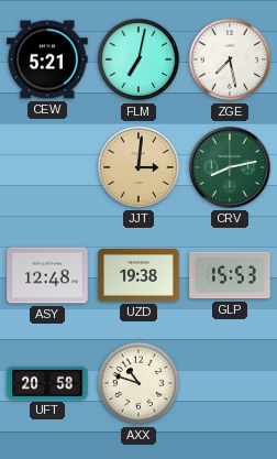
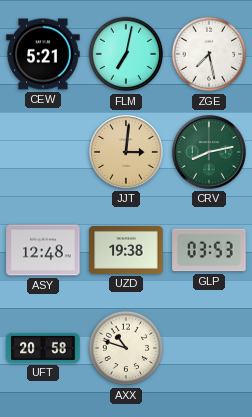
GLP: 15:53 -> 03:53
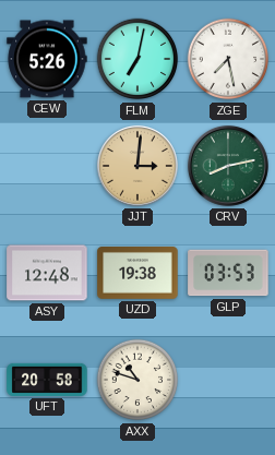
CEW: 5:21 -> 5:26
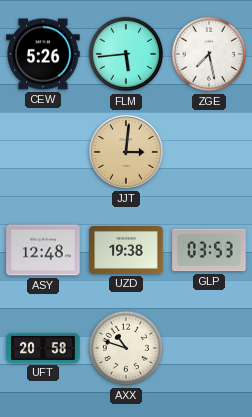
FLM: 7:02 -> 5:44
CRV: 8:13 -> none
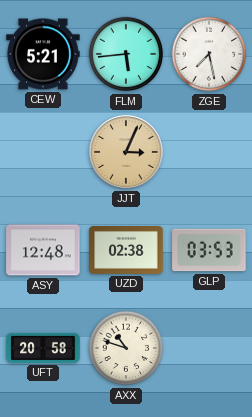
CEW: 5:26 -> 5:21
JJT: 3:01 -> 3:04
UZD: 19:38 -> 02:38
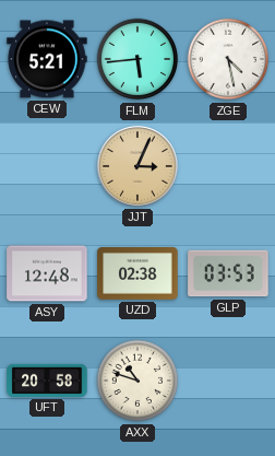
ZGE: 7:28 -> 4:28
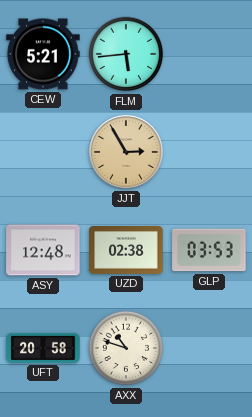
ZGE: 4:28 -> none
JJT: 3:04 -> 2:55
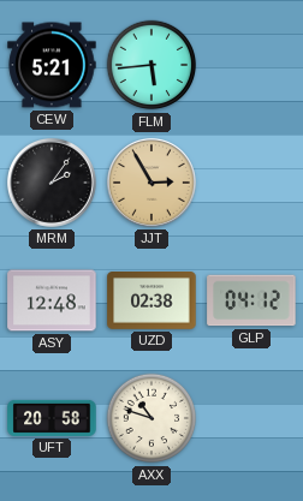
MRM: none -> 2:06
GLP: 03:53 -> 04:12
